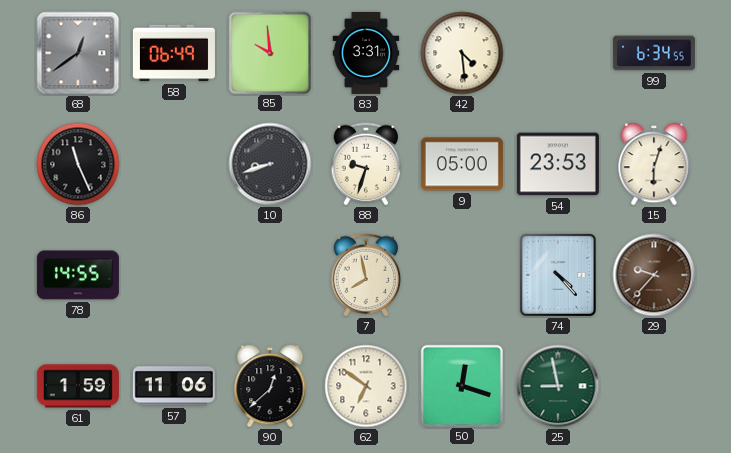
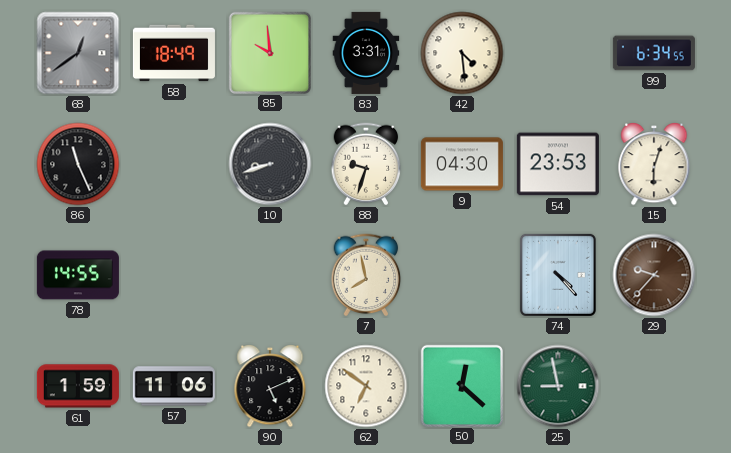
58: 06:49 -> 18:49
9: 05:00 -> 04:30
90: 12:38 -> 5:11
50: 12:18 -> 12:22
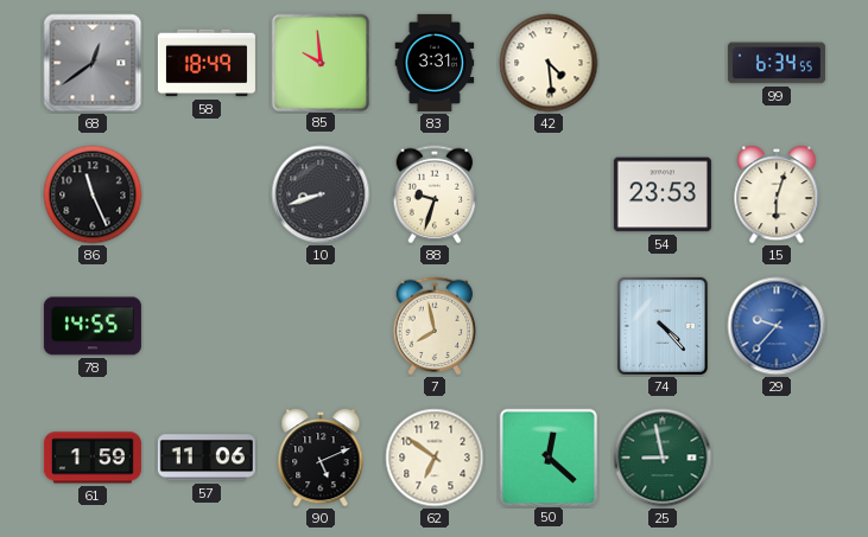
9: 04:30 -> none
29 dial: brown -> blue
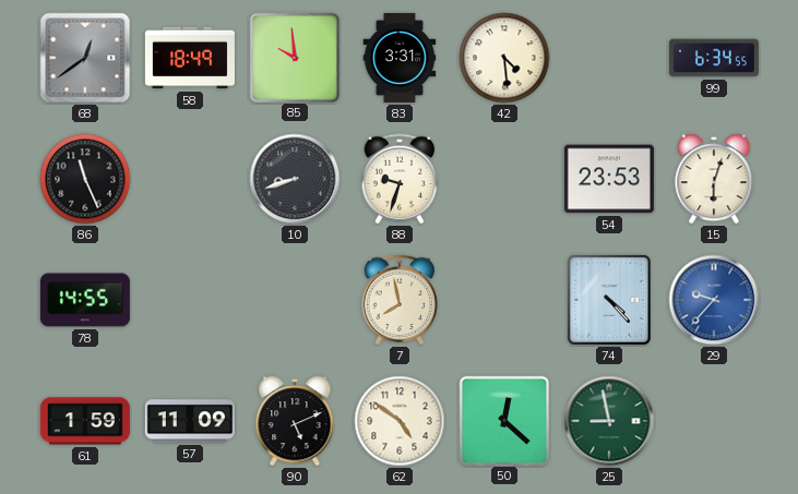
57: 11:06 -> 11:09
62: 6:51 -> 4:51
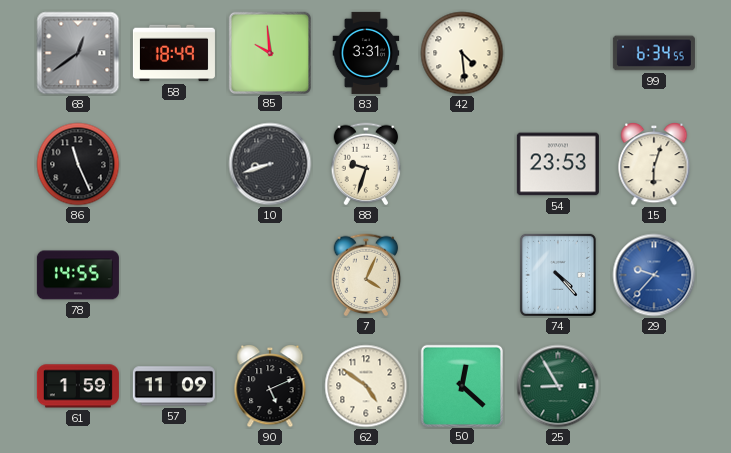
7: 7:58 -> 4:04
25: 8:58 -> 8:55
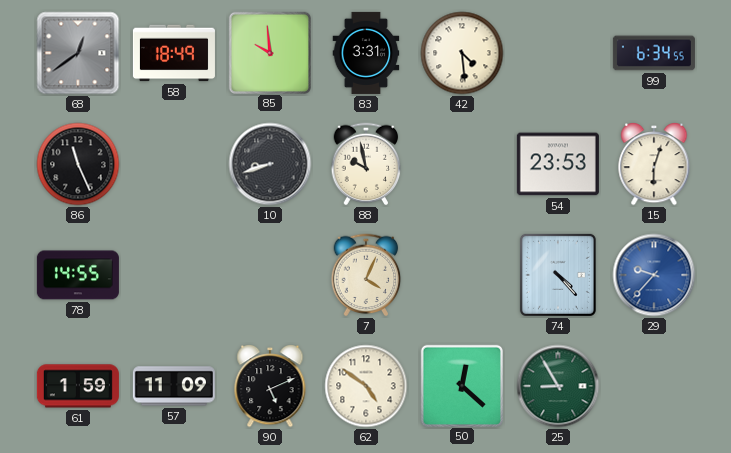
88: 9:33 -> 9:58
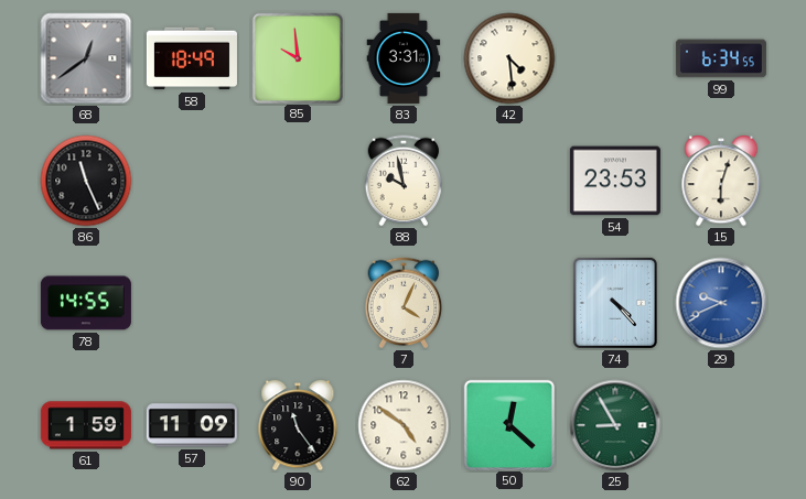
10: 8:42 -> none
29: 9:37 -> 9:41
90: 5:11 -> 11:24
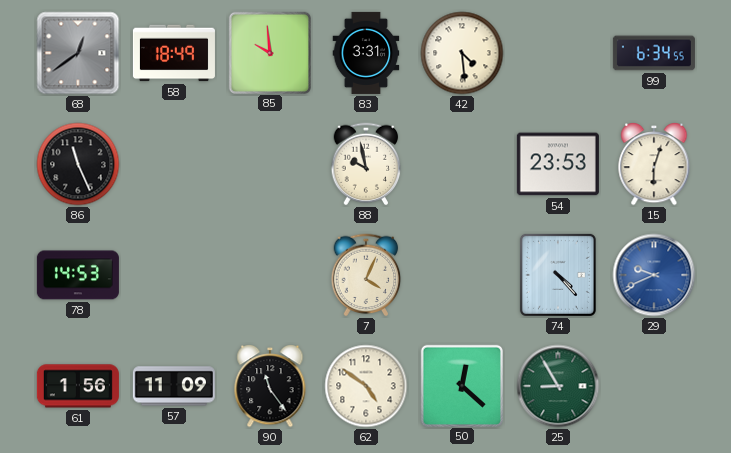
78: 14:55 -> 14:53
61: 1:59 -> 1:56
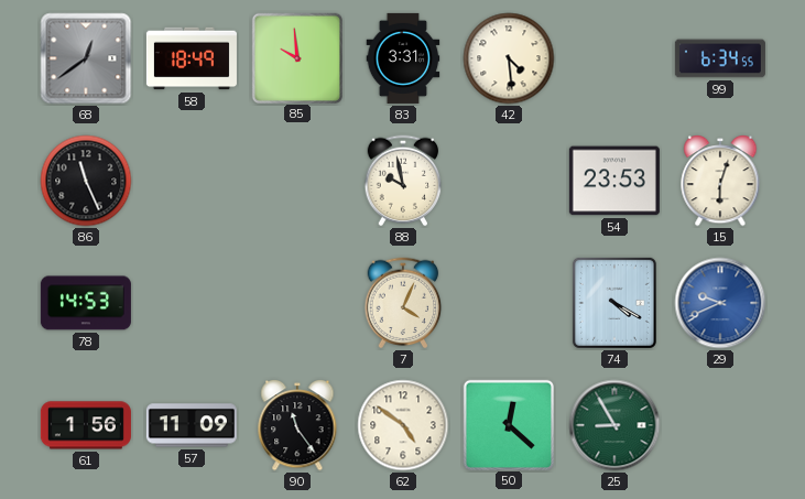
74: 4:23 -> 4:20
